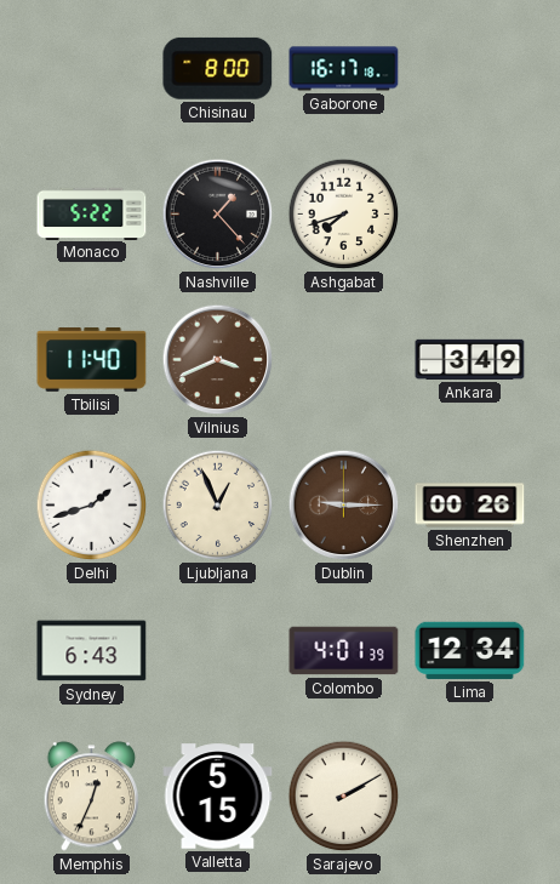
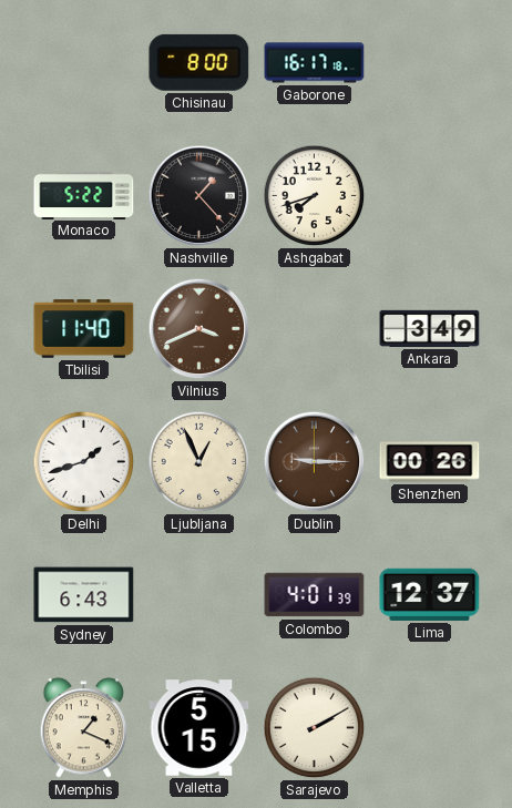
Lima: 12:34 -> 12:37
Memphis: 12:34 -> 1:19
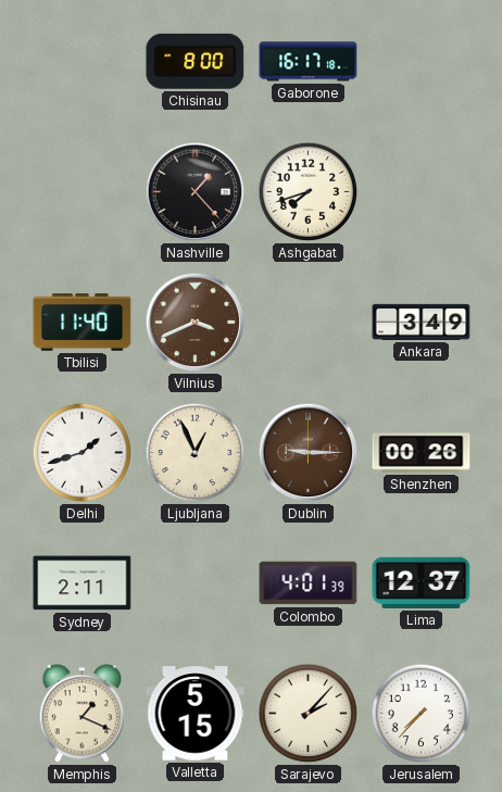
Monaco: 5:22 -> none
Sydney: 6:43 -> 2:11
Sarajevo: 2:10 -> 2:07
Jerusalem: none -> 7:37
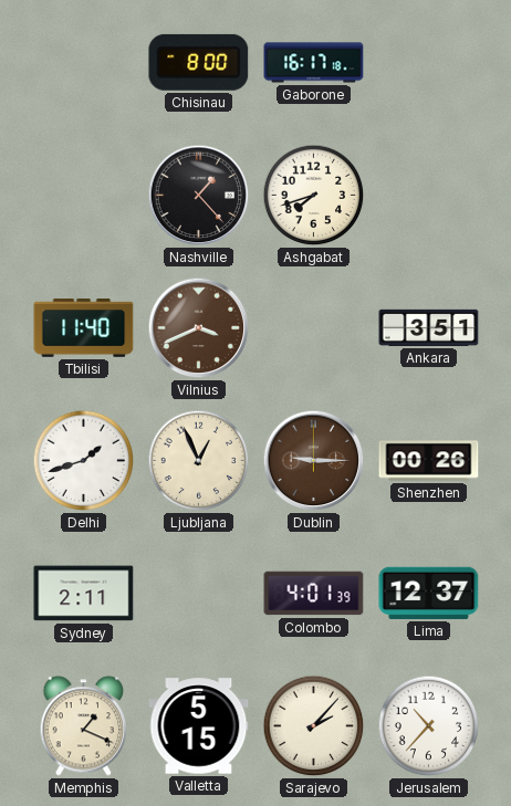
Ankara: 3:49 -> 3:51
Jerusalem: 7:37 -> 10:37
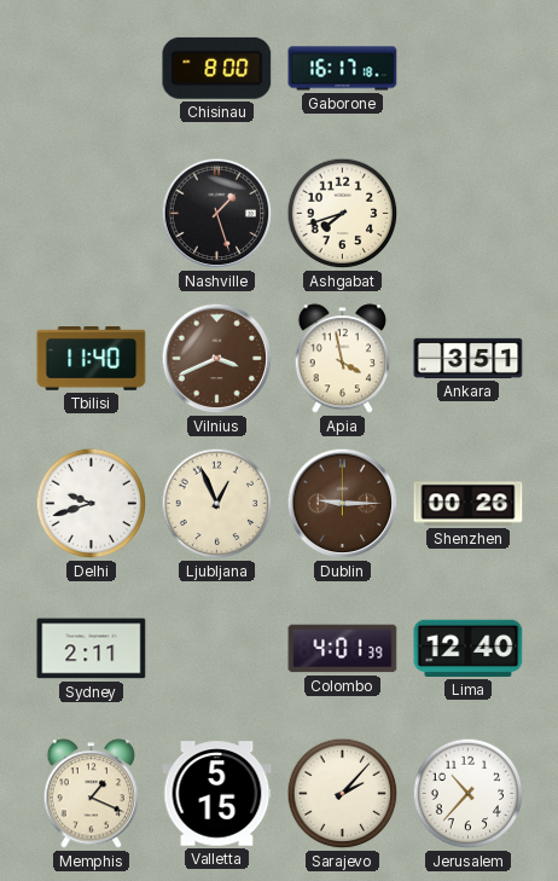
Nashville: 1:23 -> 1:27
Apia: none -> 3:58
Delhi: 1:42 -> 9:42
Lima: 12:37 -> 12:40
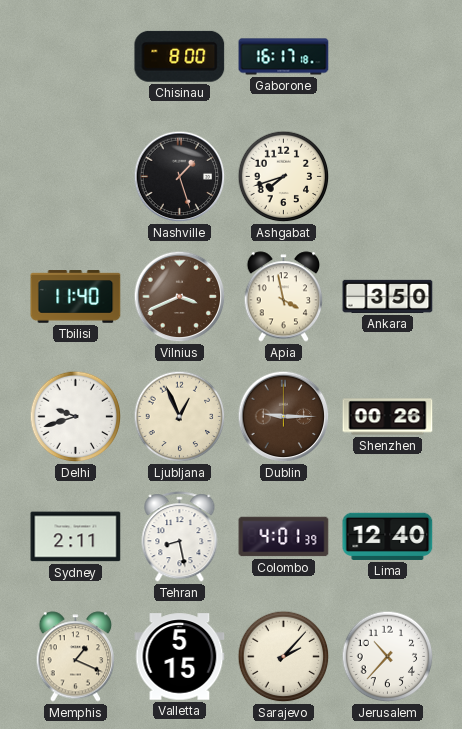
Ankara: 3:51 -> 3:50
Tehran: none -> 8:28
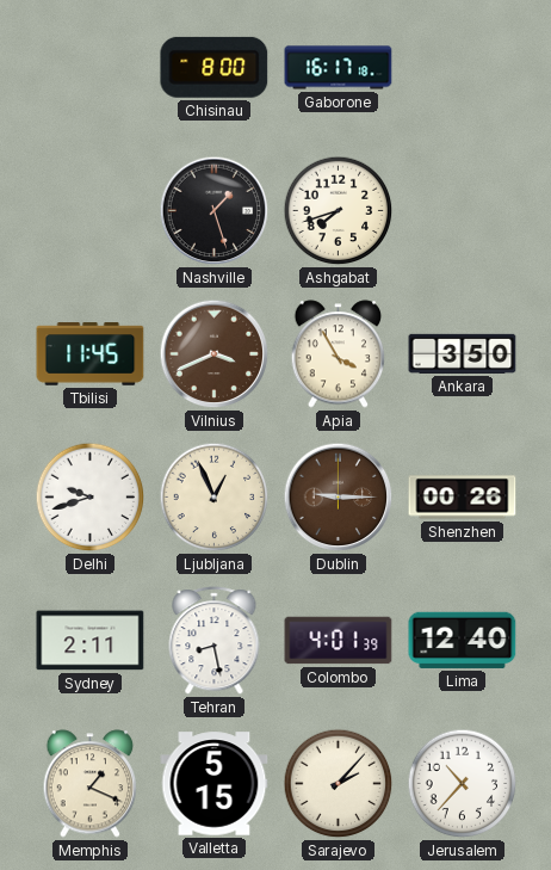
Tbilisi: 11:40 -> 11:45
Apia: 3:58 -> 3:55
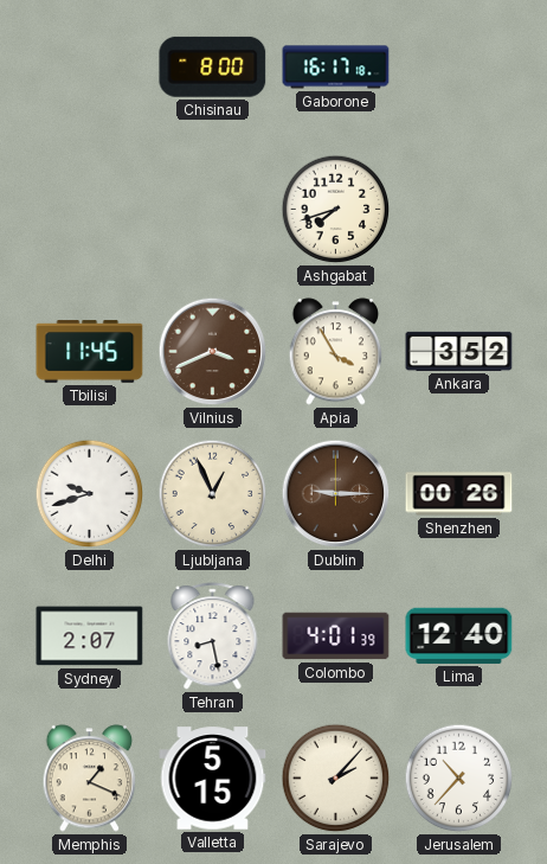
Nashville: 1:27 -> none
Ankara: 3:50 -> 3:52
Sydney: 2:11 -> 2:07
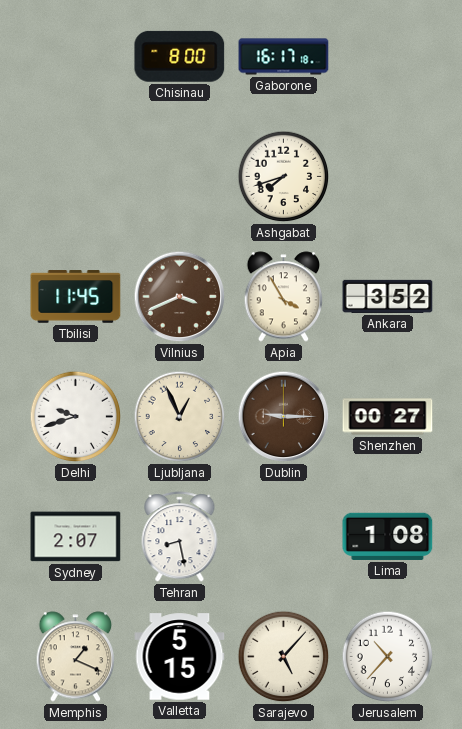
Shenzhen: 00:26 -> 00:27
Colombo: 4:01 -> none
Lima: 12:40 -> 1:08
Sarajevo: 2:07 -> 5:07
